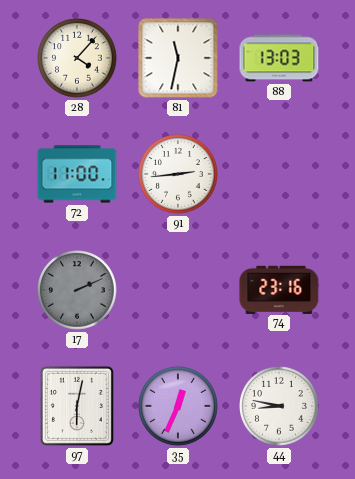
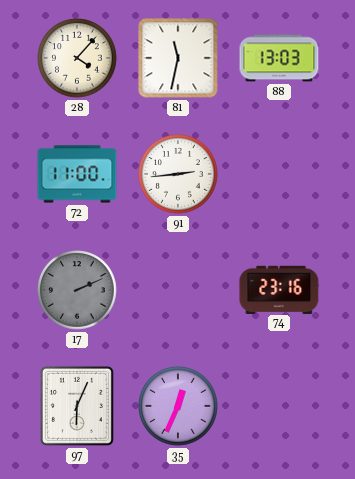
97: 6:02 -> 6:04
44: 8:47 -> none
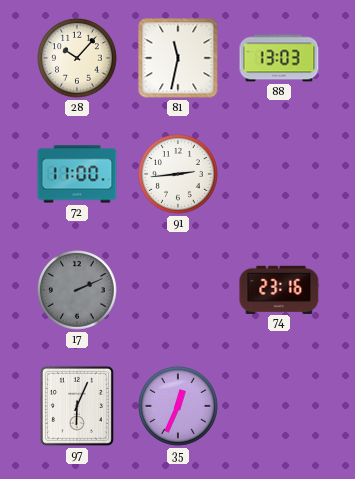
28: 4:07 -> 10:07
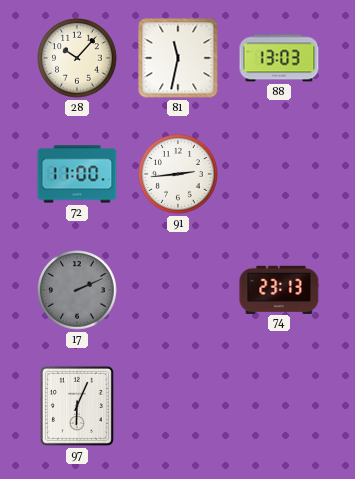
74: 23:16 -> 23:13
35: 12:34 -> none
